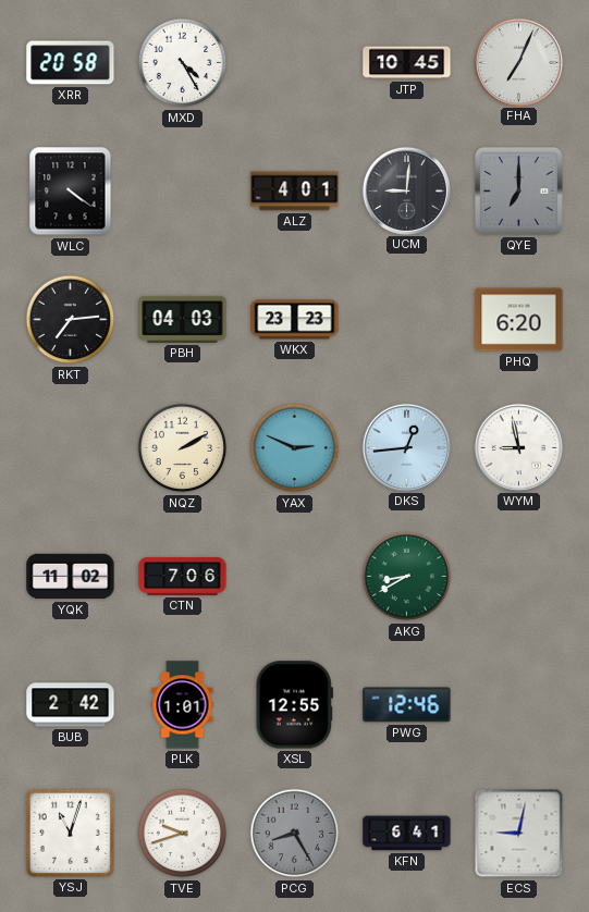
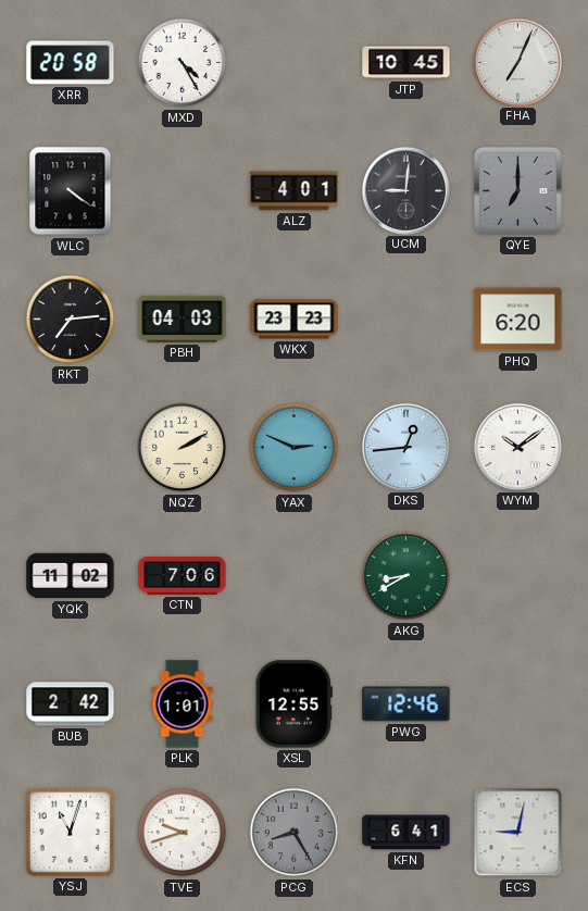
WYM: 8:58 -> 10:09
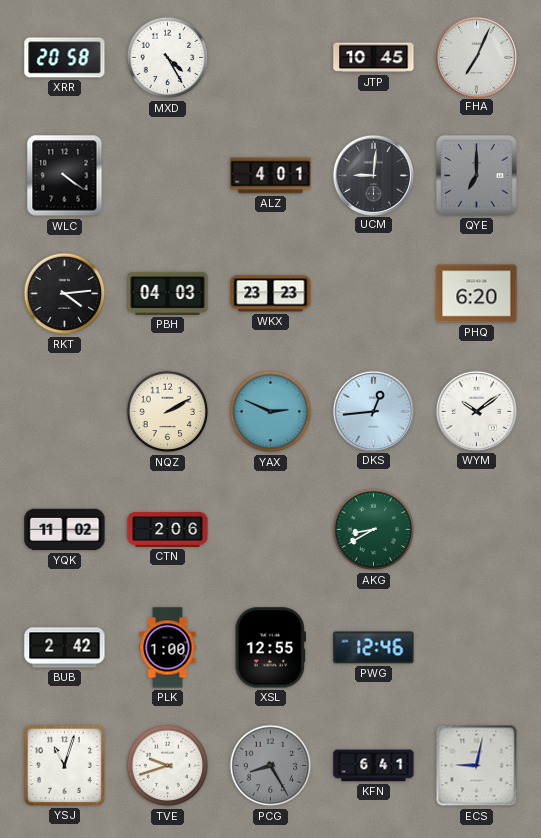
RKT: 7:14 -> 4:14
CTN: 7:06 -> 2:06
PLK: 1:01 -> 1:00
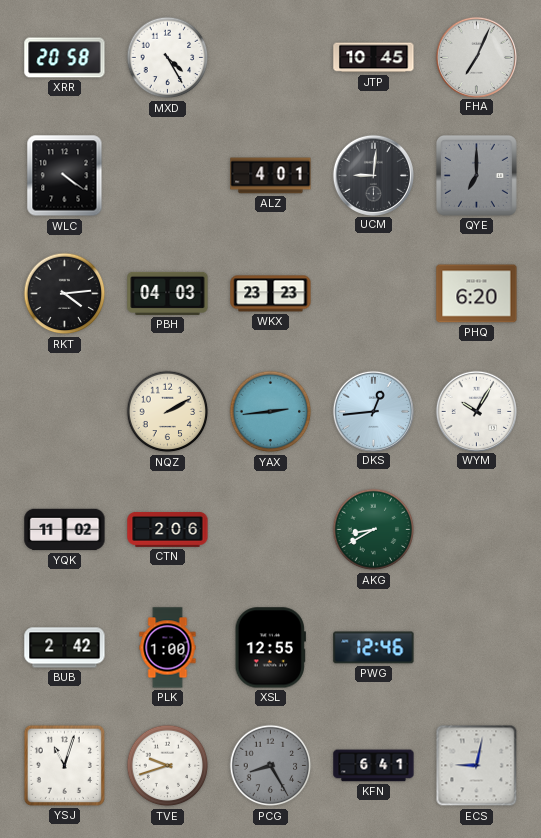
YAX: 2:49 -> 2:44
WYM: 10:09 -> 10:05
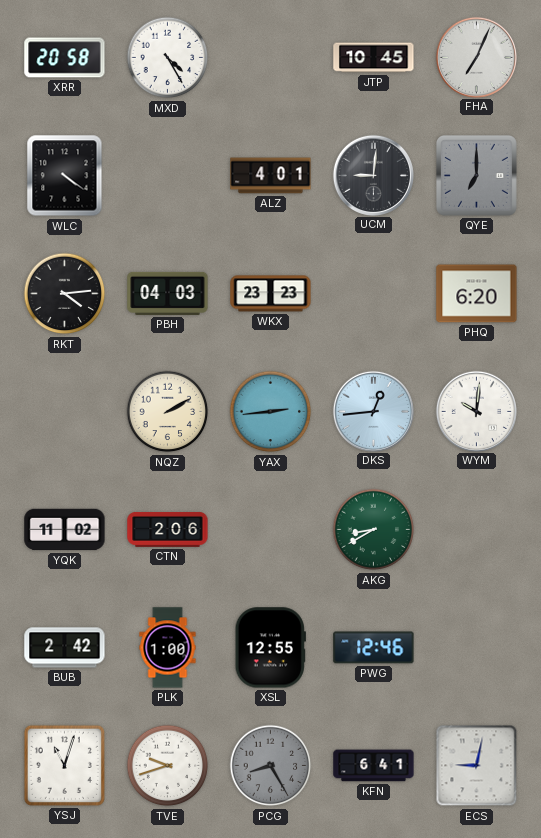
WYM: 10:05 -> 10:01
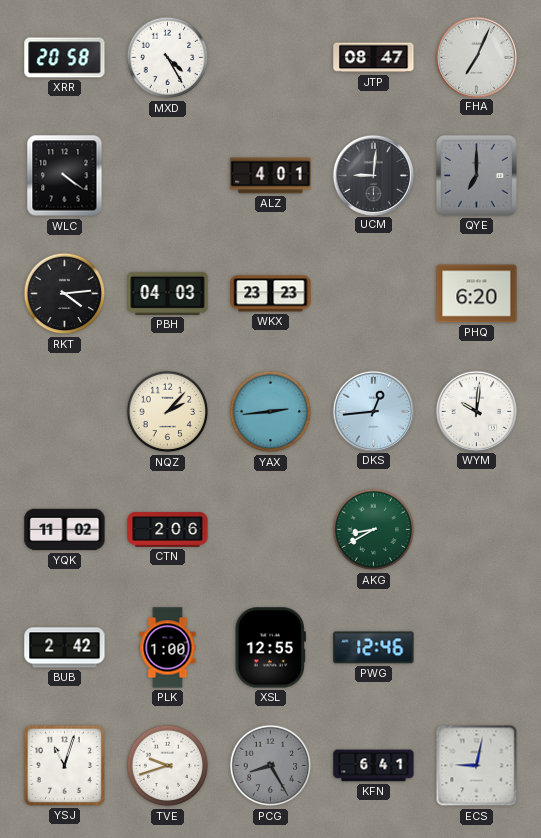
JTP: 10:45 -> 08:47
NQZ: 2:10 -> 2:07
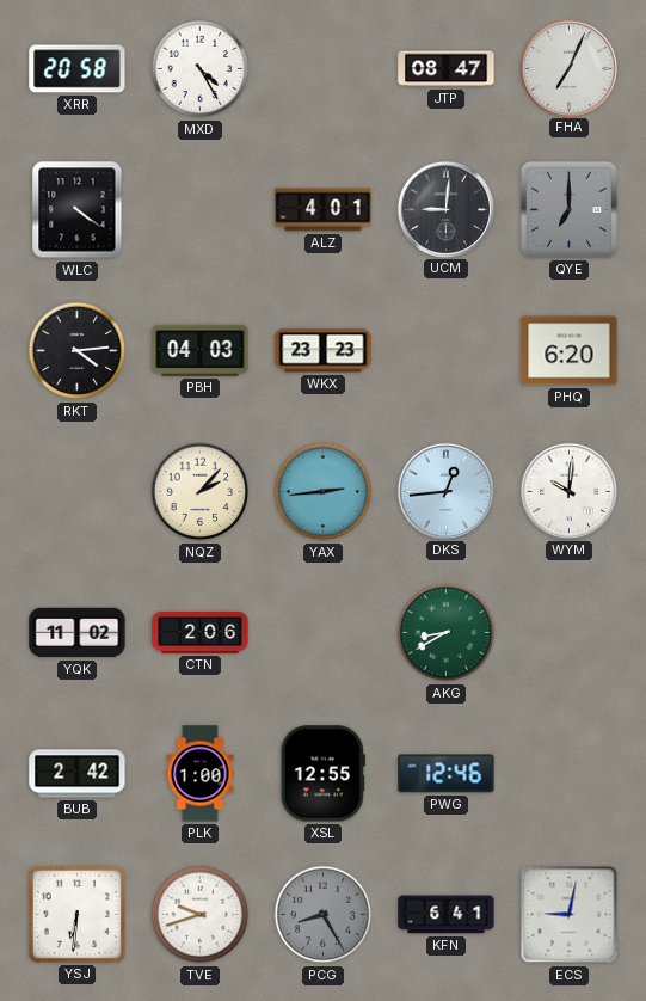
YSJ: 11:03 -> 6:31
